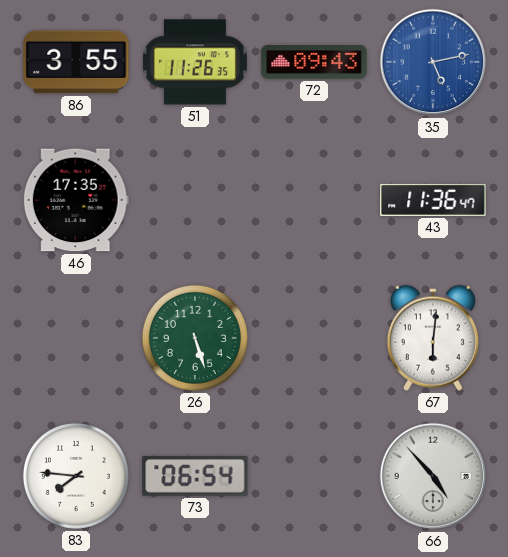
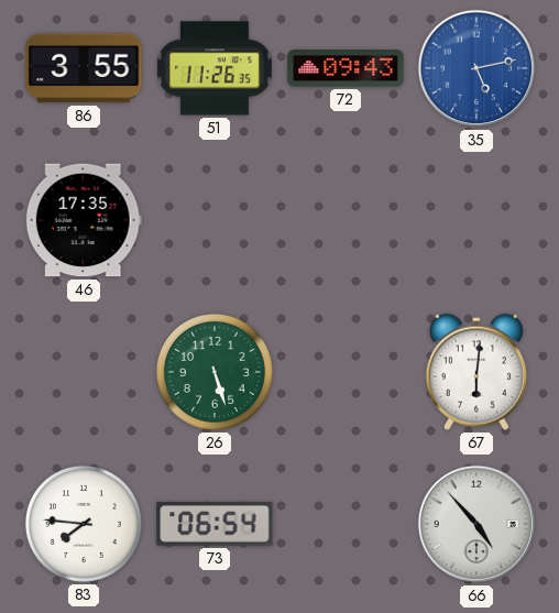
43: 11:36 -> none
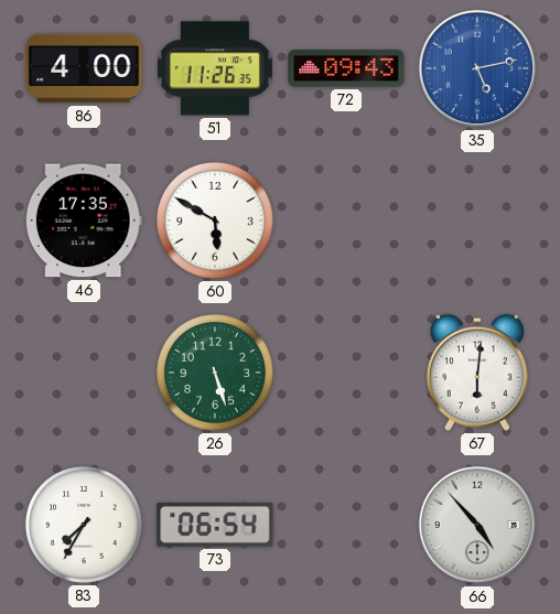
86: 3:55 -> 4:00
60: none -> 5:50
83: 7:46 -> 7:35
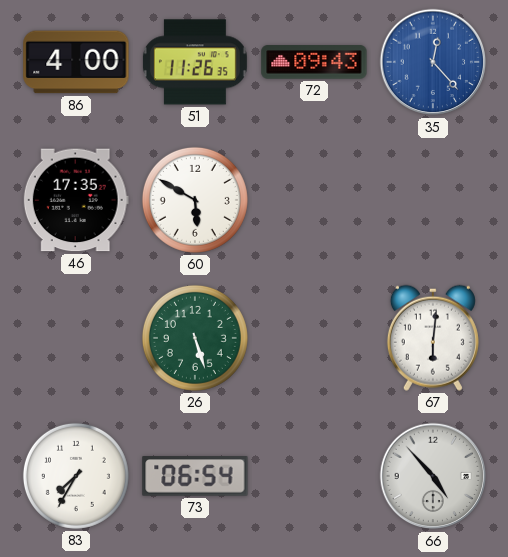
35: 5:13 -> 12:23
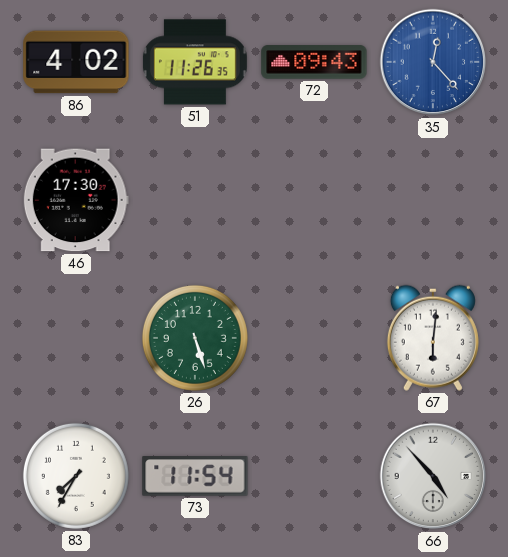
86: 4:00 -> 4:02
46: 17:35 -> 17:30
60: 5:50 -> none
73: 06:54 -> 11:54
